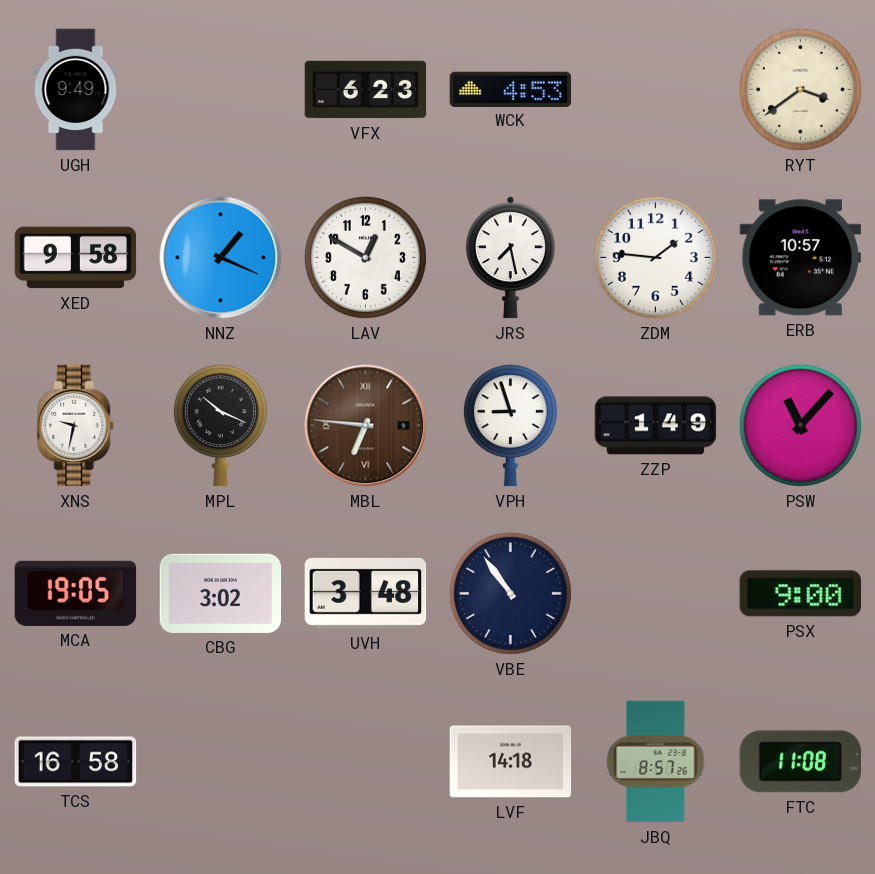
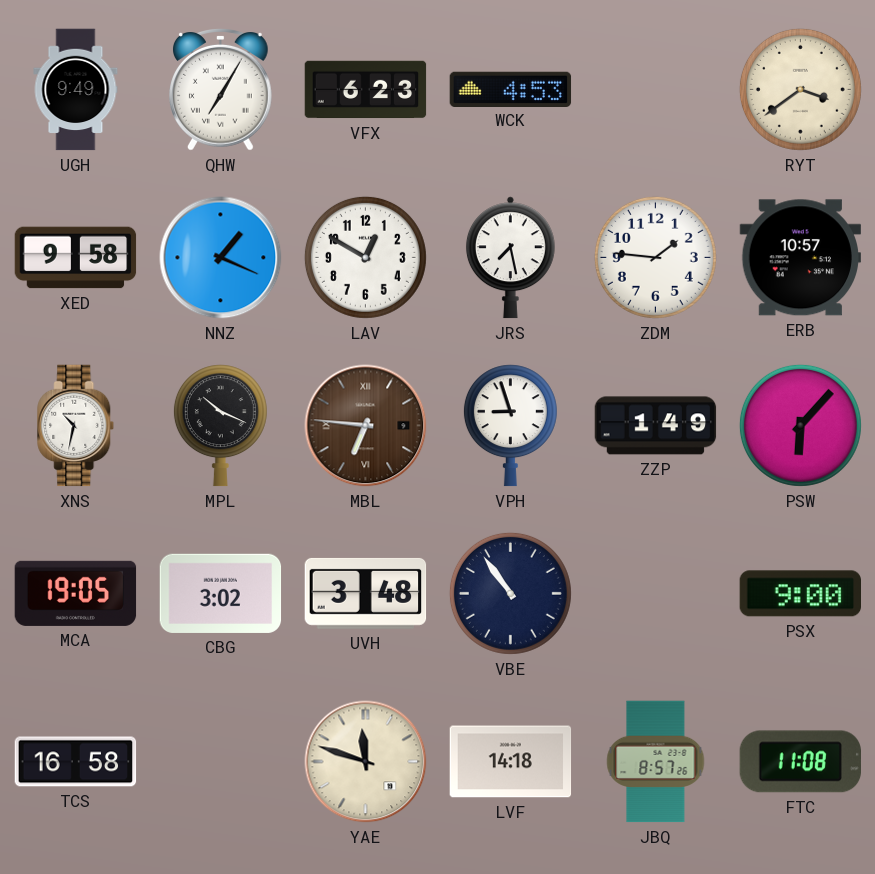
QHW: none -> 7:05
XNS: 9:32 -> 10:32
PSW: 11:07 -> 6:07
YAE: none -> 11:48
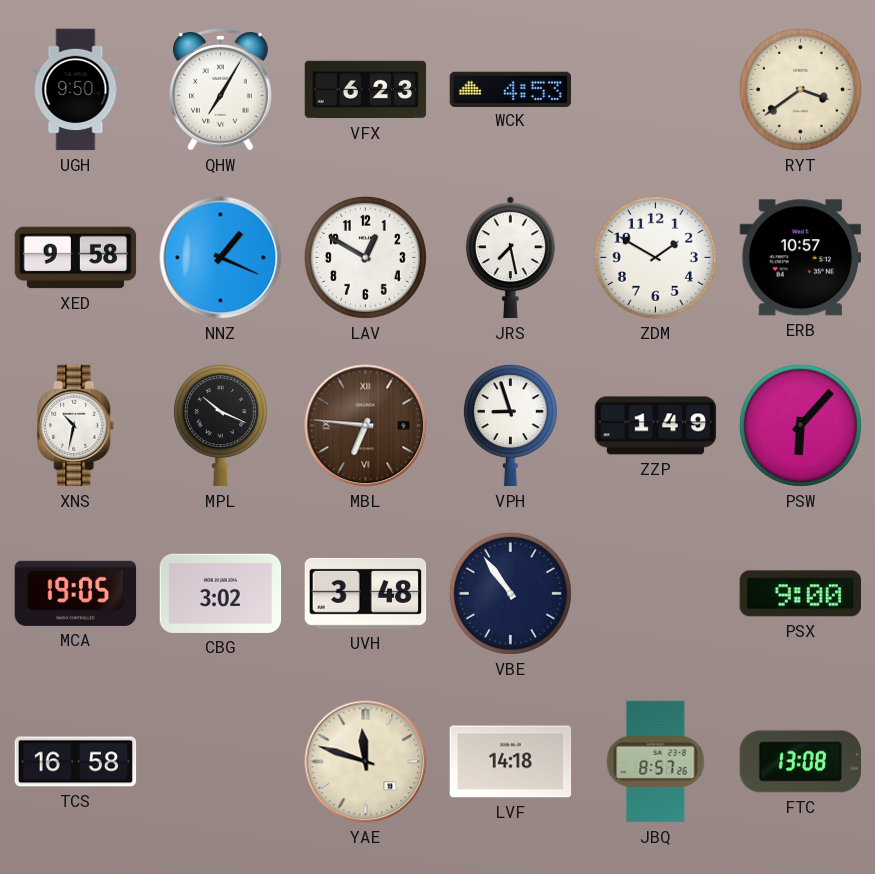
UGH: 9:49 -> 9:50
ZDM: 1:46 -> 1:50
FTC: 11:08 -> 13:08
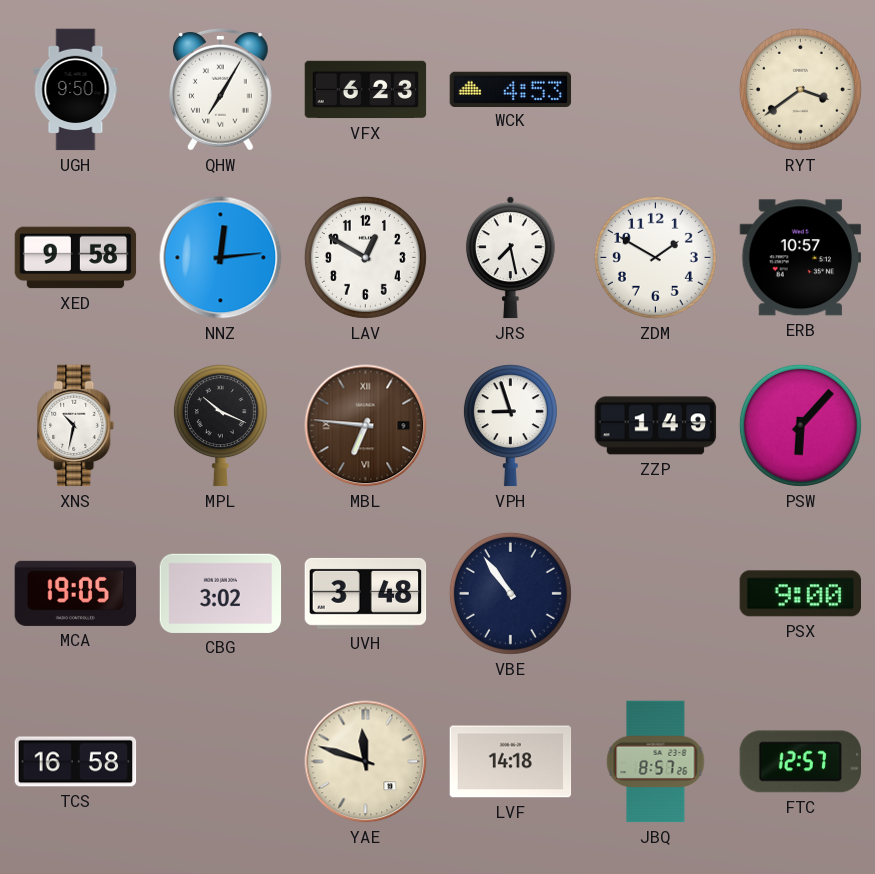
NNZ: 1:19 -> 12:14
FTC: 13:08 -> 12:57
